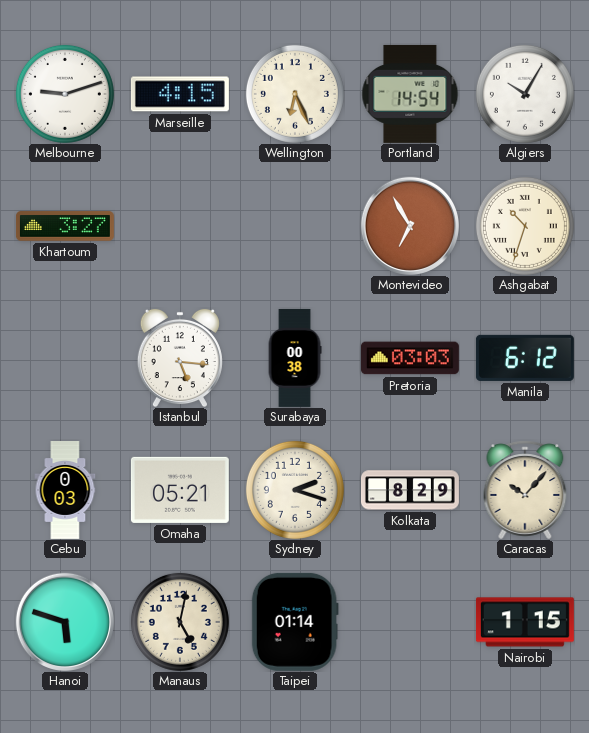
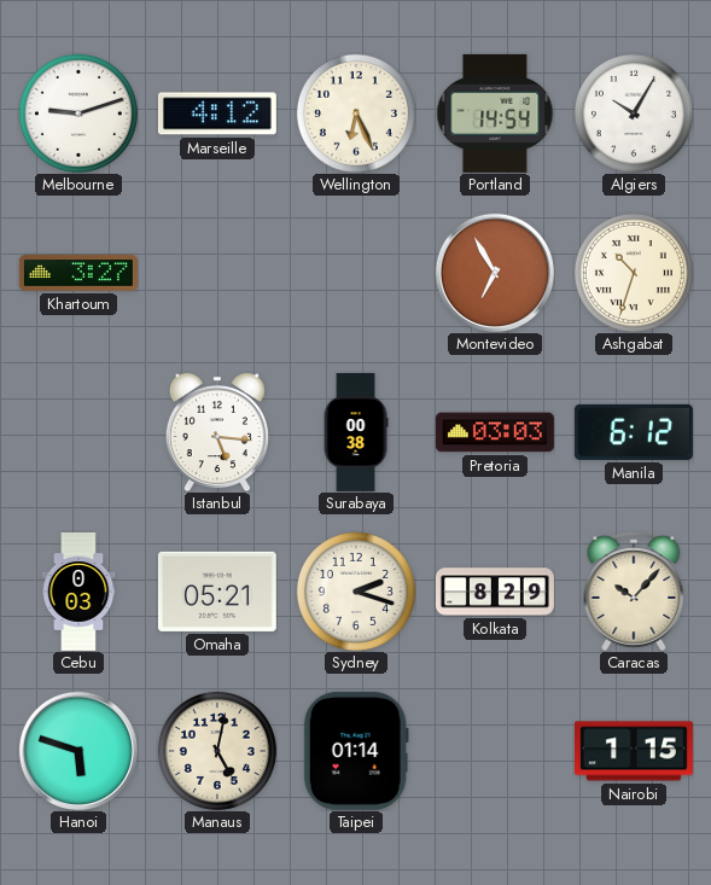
Marseille: 4:15 -> 4:12
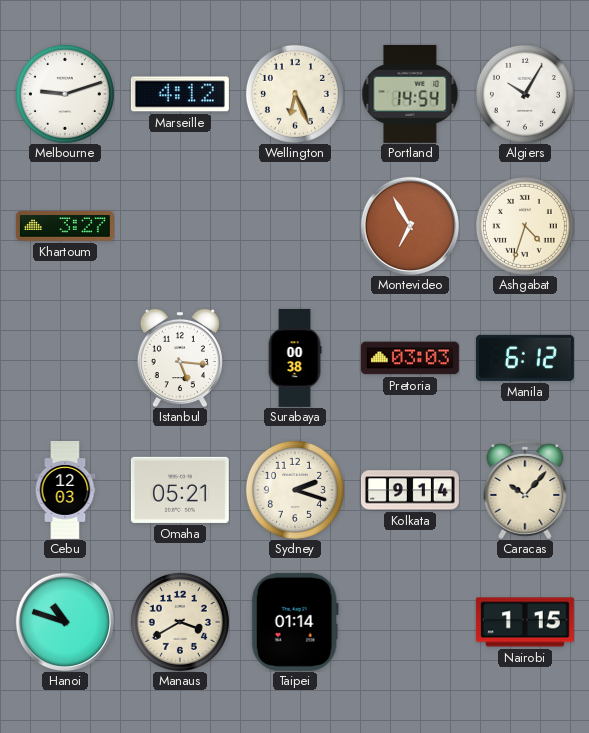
Ashgabat: 10:33 -> 4:33
Cebu: 0:03 -> 12:03
Kolkata: 8:29 -> 9:14
Hanoi: 5:48 -> 10:48
Manaus: 5:02 -> 3:40
